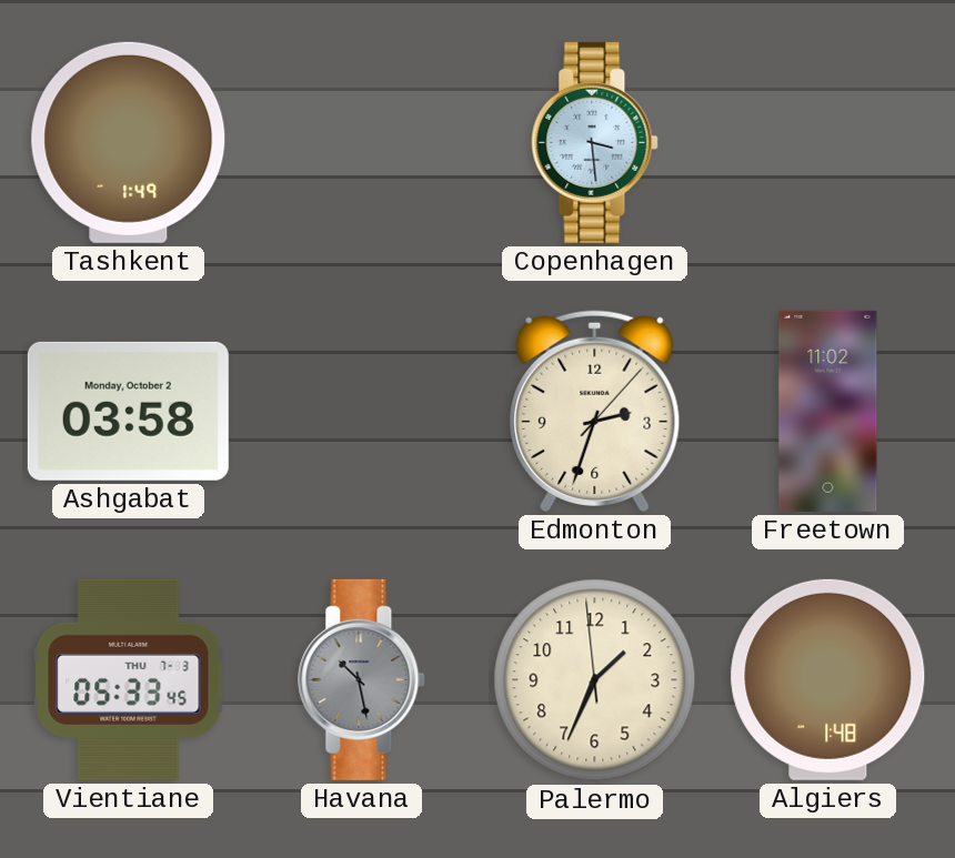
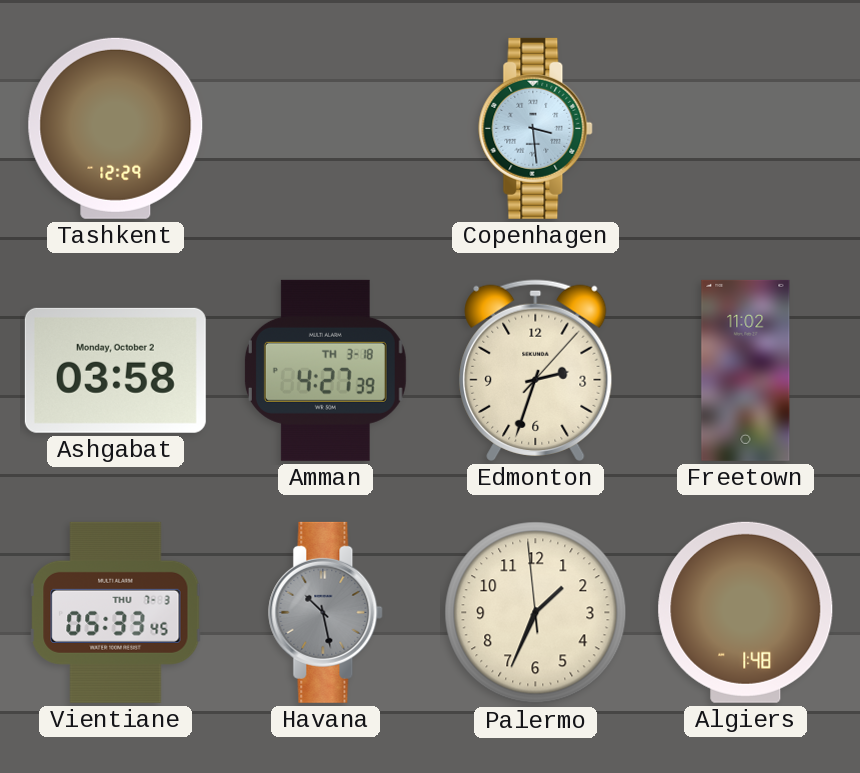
Tashkent: 1:49 -> 12:29
Amman: none -> 4:27
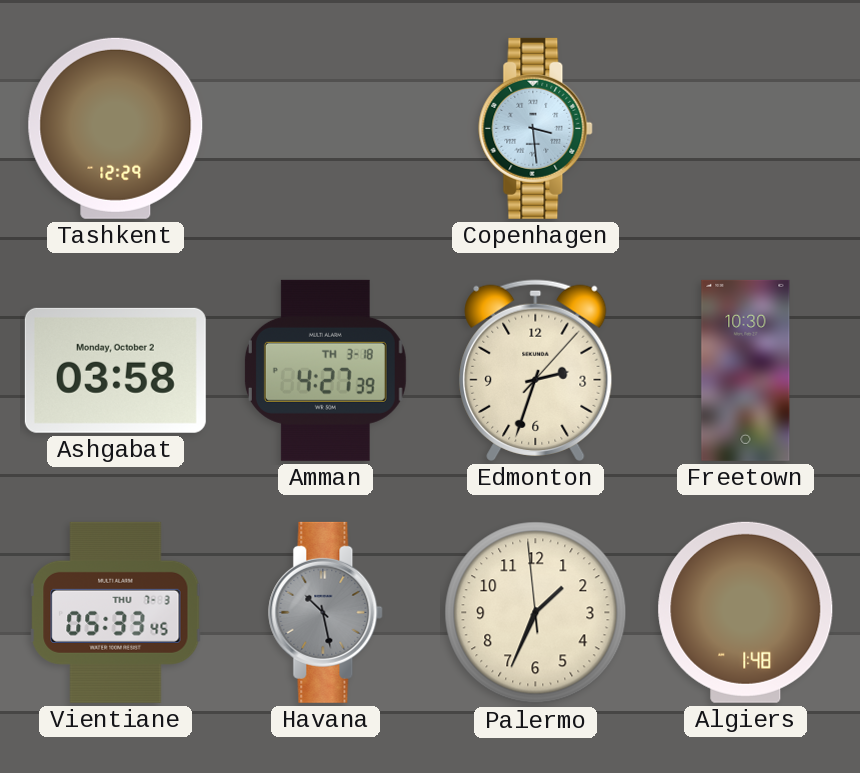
Freetown: 11:02 -> 10:30
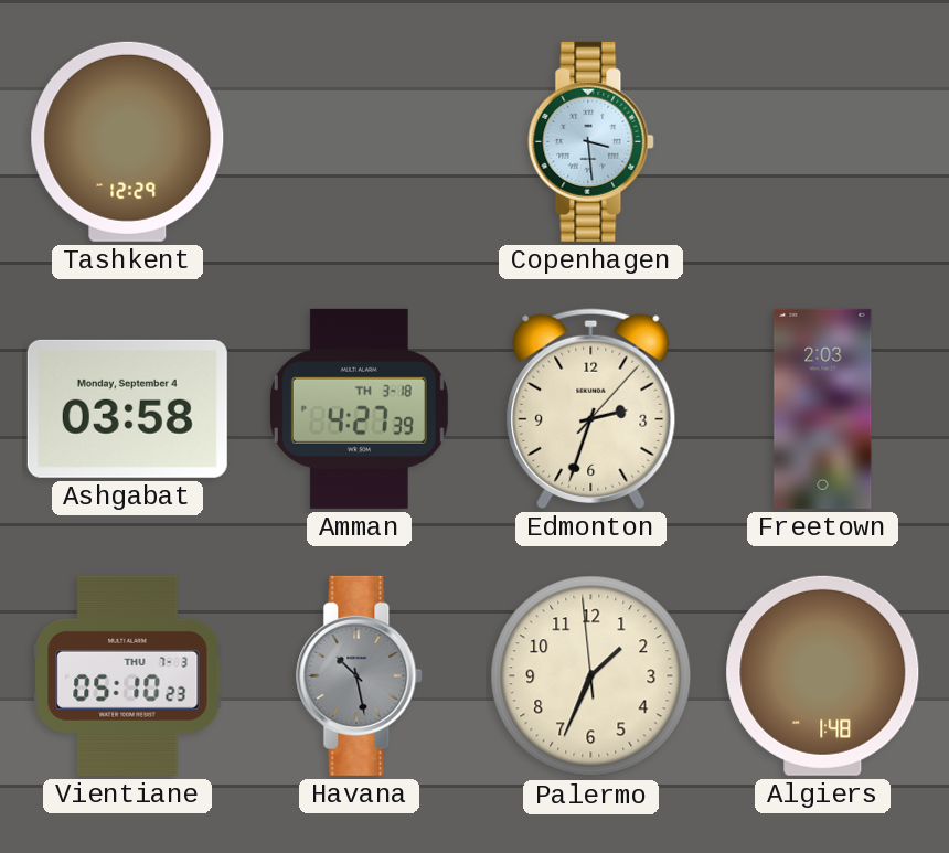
Ashgabat date: Monday, October 2 -> Monday, September 4
Freetown: 10:30 -> 2:03
Vientiane: 05:33 -> 05:10
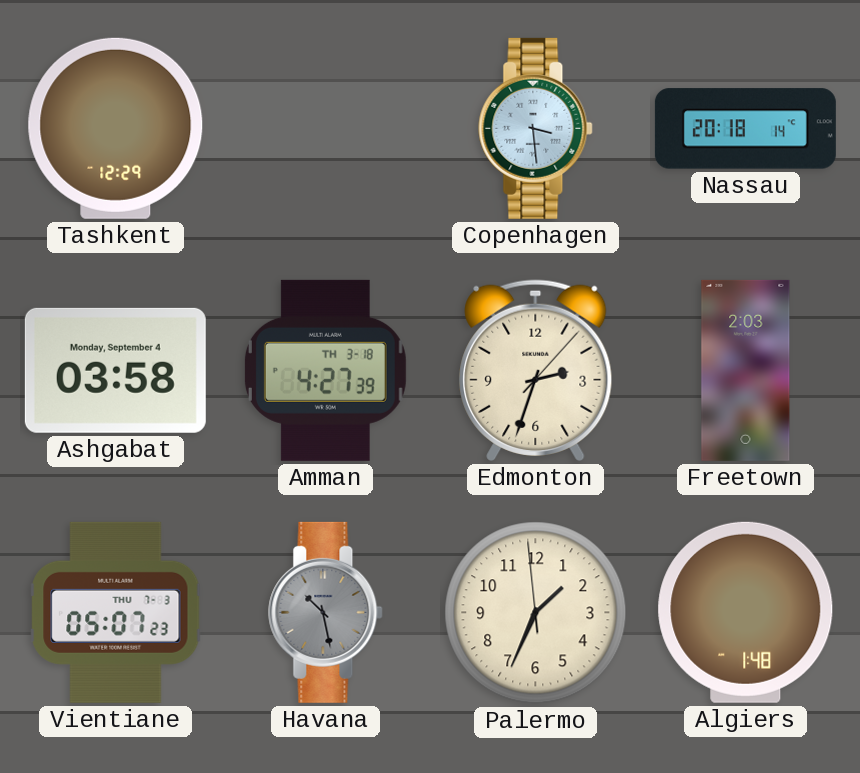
Nassau: none -> 20:18
Vientiane: 05:10 -> 05:07
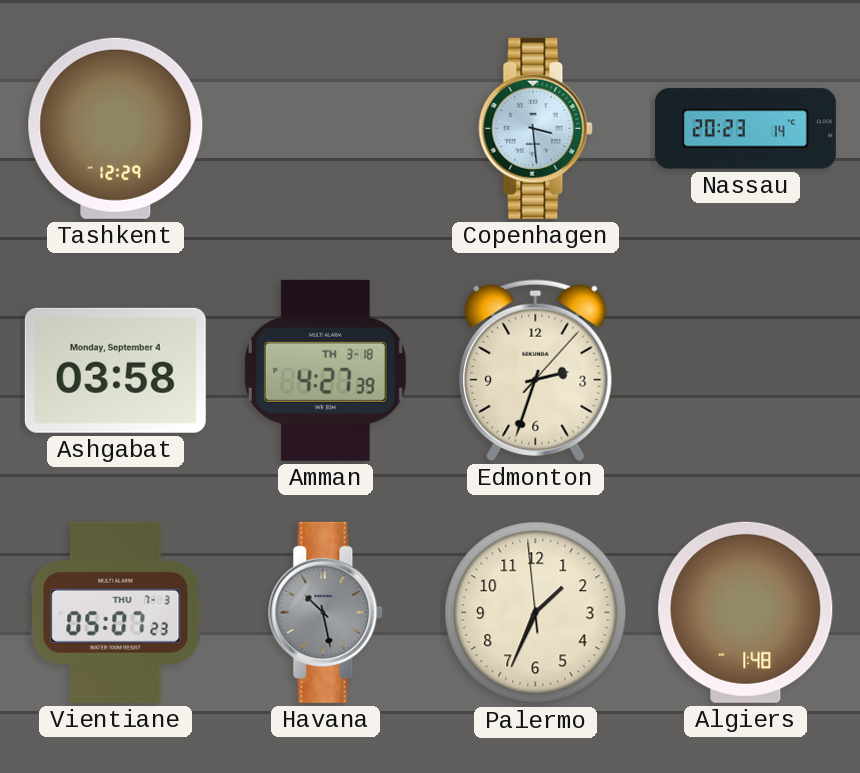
Nassau: 20:18 -> 20:23
Freetown: 2:03 -> none
